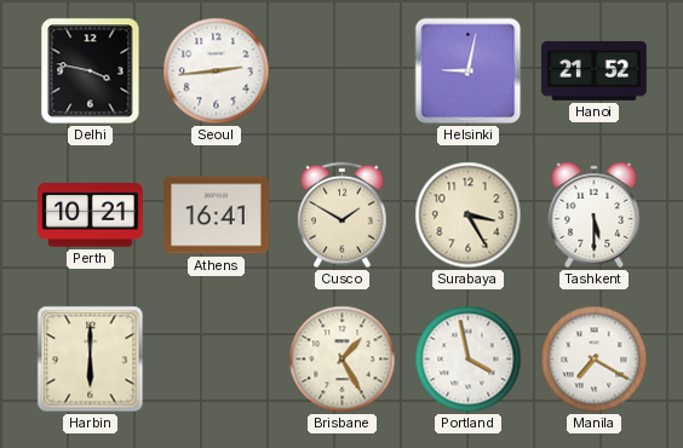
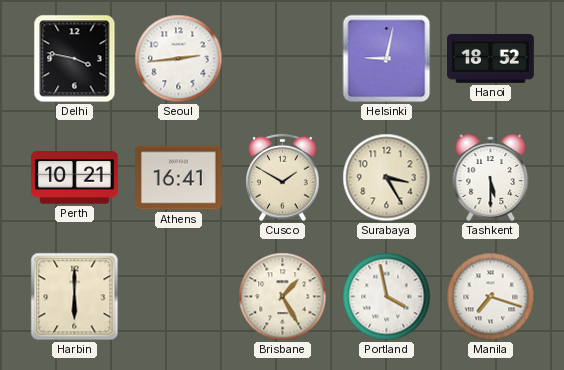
Hanoi: 21:52 -> 18:52
Manila: 7:20 -> 7:18
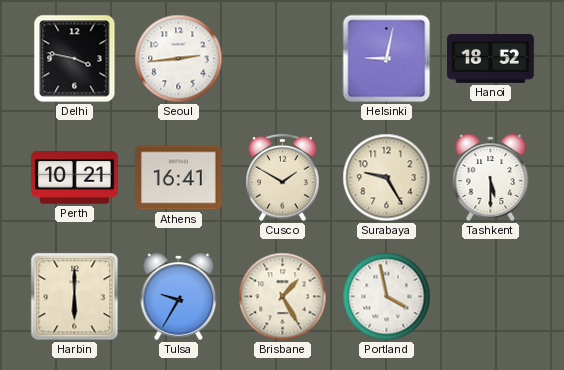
Surabaya: 3:25 -> 9:25
Tulsa: none -> 9:35
Manila: 7:18 -> none
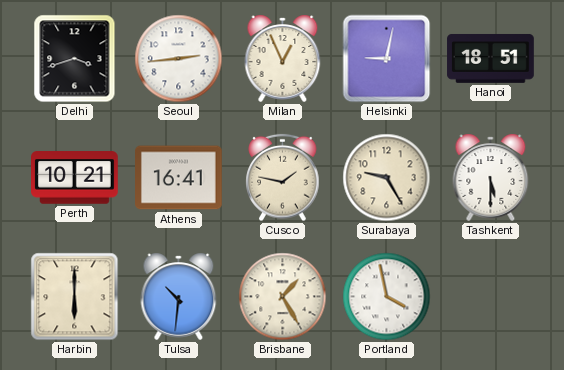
Delhi: 3:47 -> 3:42
Milan: none -> 12:56
Hanoi: 18:52 -> 18:51
Cusco: 1:50 -> 1:47
Tulsa: 9:35 -> 10:31
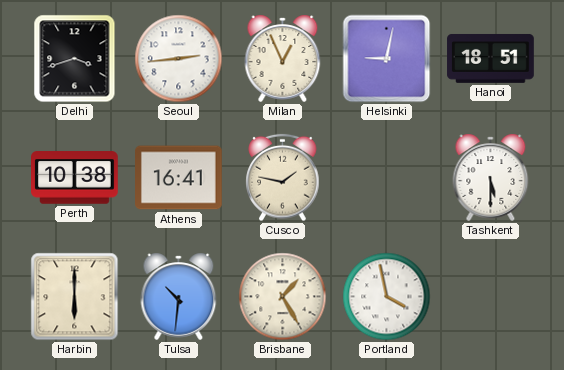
Perth: 10:21 -> 10:38
Surabaya: 9:25 -> none
